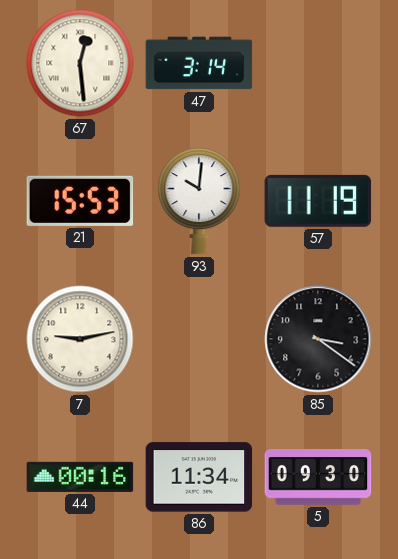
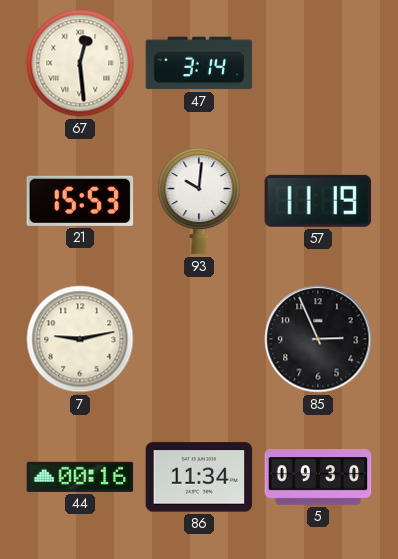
85: 3:21 -> 2:56
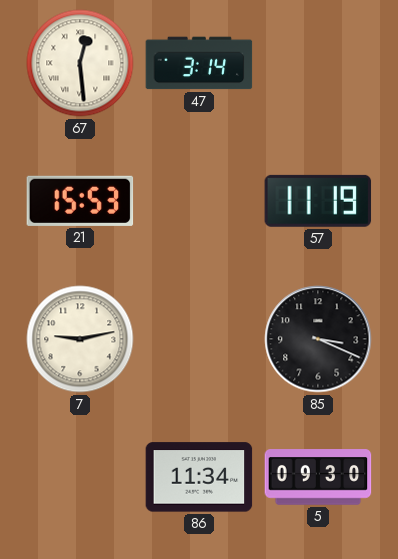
93: 10:01 -> none
85: 2:56 -> 3:19
44: 00:16 -> none
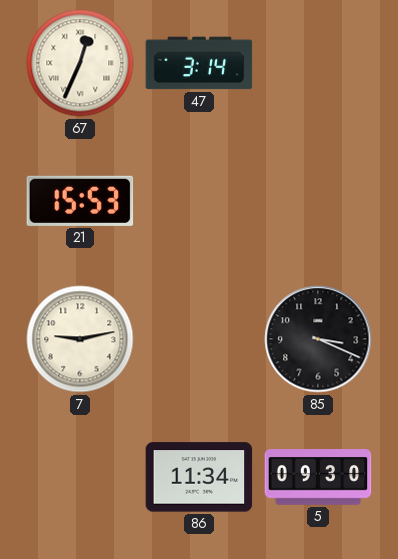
67: 12:29 -> 12:34
57: 11:19 -> none
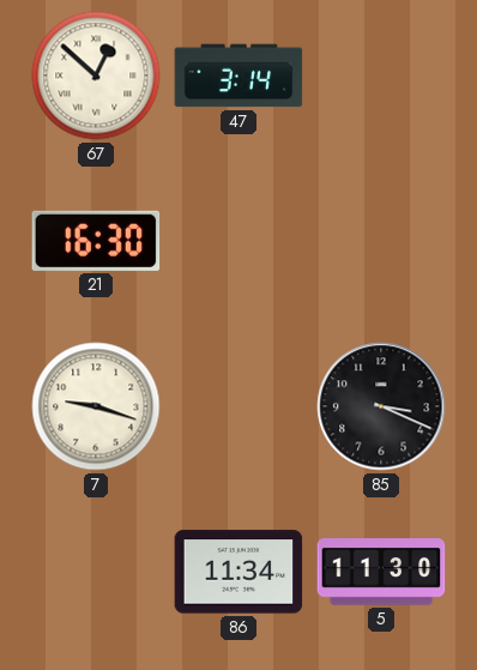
67: 12:34 -> 12:52
21: 15:53 -> 16:30
7: 9:13 -> 9:18
5: 09:30 -> 11:30
